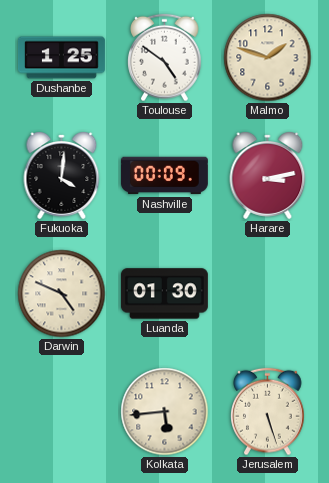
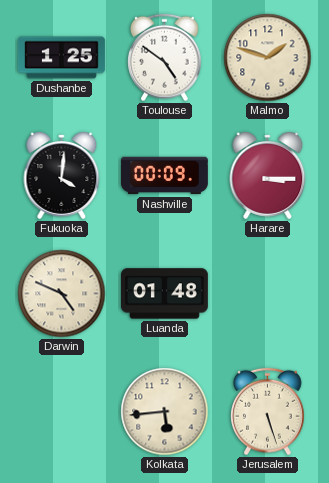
Harare: 3:13 -> 3:15
Luanda: 01:30 -> 01:48
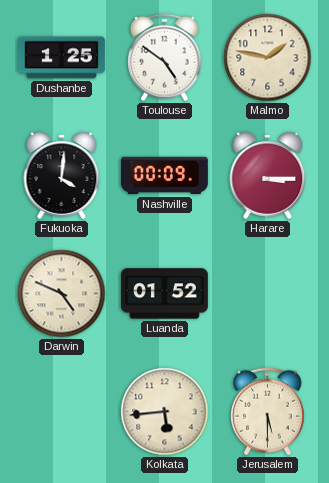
Malmo: 1:48 -> 1:47
Luanda: 01:48 -> 01:52
Jerusalem: 5:27 -> 5:30
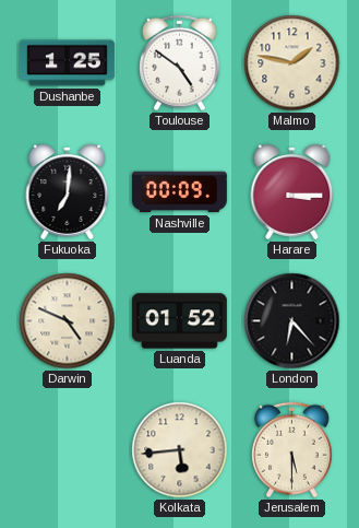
Fukuoka: 4:01 -> 7:01
London: none -> 6:23
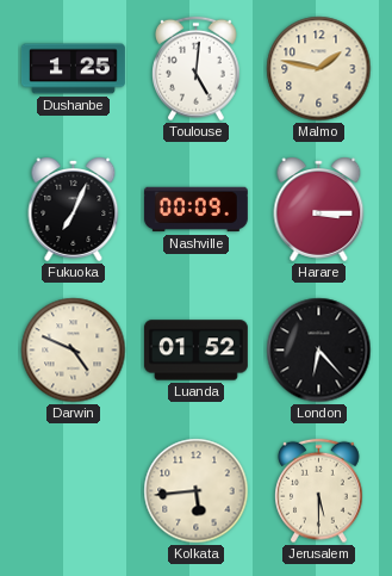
Toulouse: 4:51 -> 5:01
Fukuoka: 7:01 -> 7:04
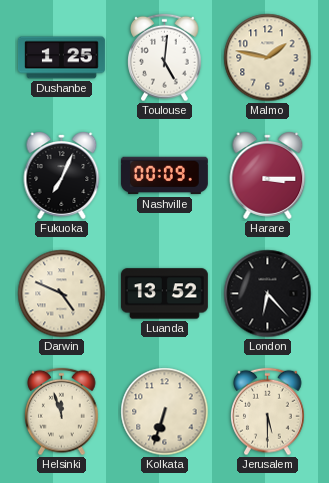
Luanda: 01:52 -> 13:52
Helsinki: none -> 11:57
Kolkata: 5:44 -> 6:33
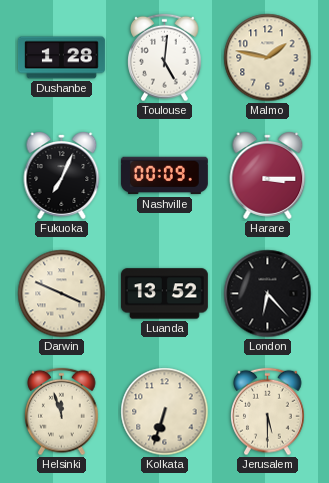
Dushanbe: 1:25 -> 1:28
Darwin: 4:49 -> 3:49
